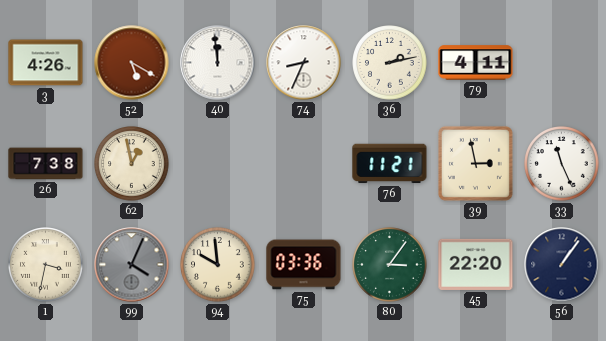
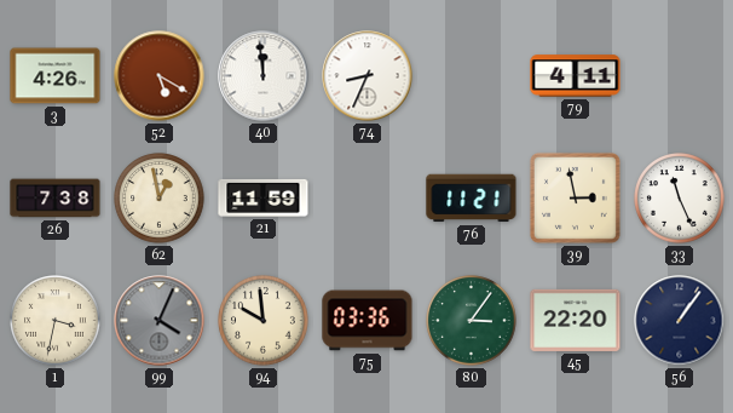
36: 2:13 -> none
21: none -> 11:59
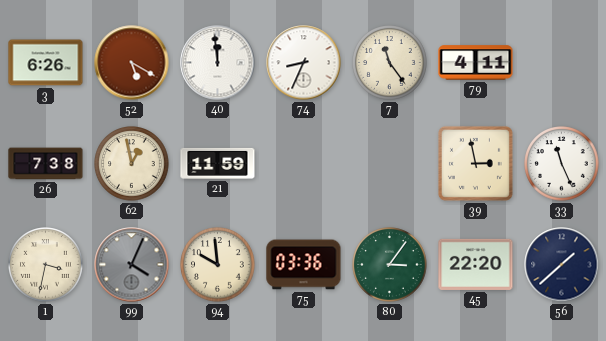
3: 4:26 -> 6:26
7: none -> 11:24
76: 11:21 -> none
56: 1:06 -> 1:38
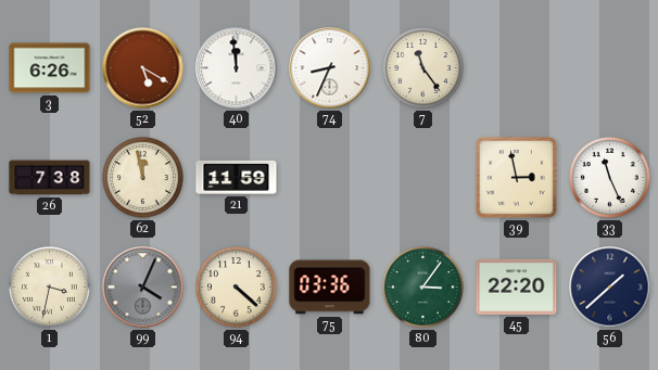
79: 4:11 -> none
62: 12:58 -> 11:58
94: 9:59 -> 4:22
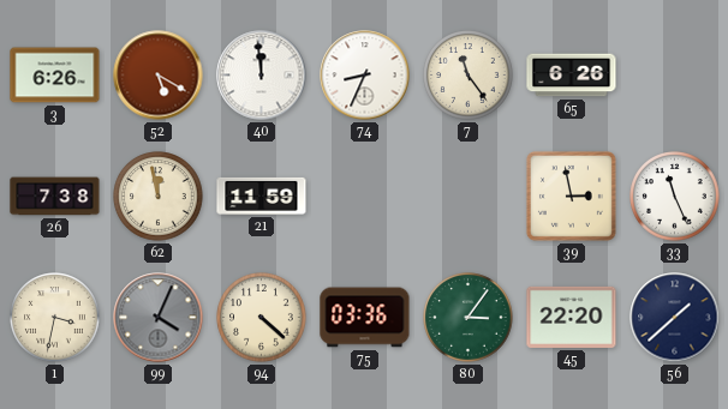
65: none -> 6:26
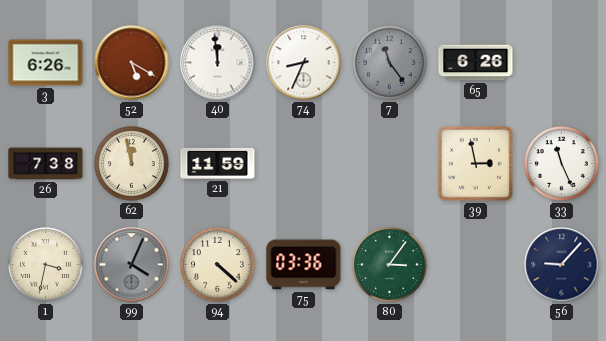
7 dial: cream -> grey
45: 22:20 -> none
56: 1:38 -> 9:07
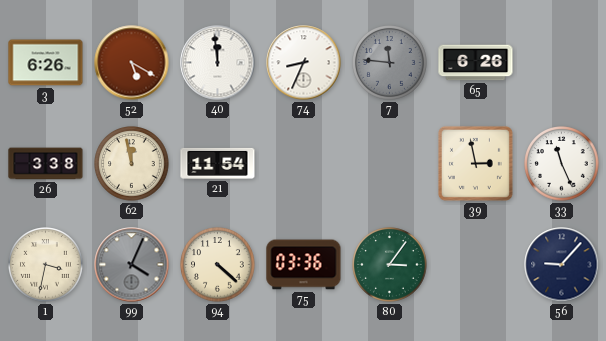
7: 11:24 -> 11:46
26: 7:38 -> 3:38
21: 11:59 -> 11:54
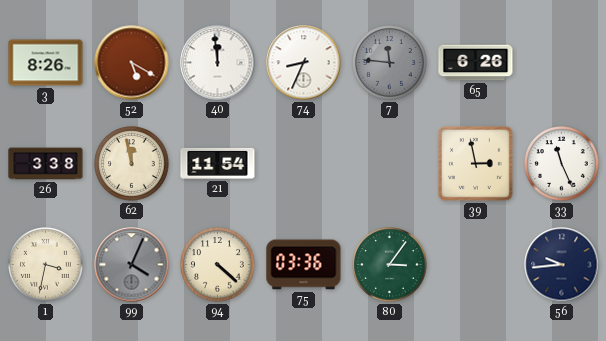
3: 6:26 -> 8:26
56: 9:07 -> 9:44
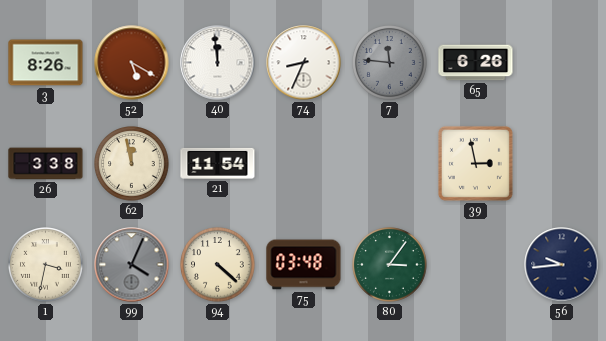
33: 11:26 -> none
75: 03:36 -> 03:48
